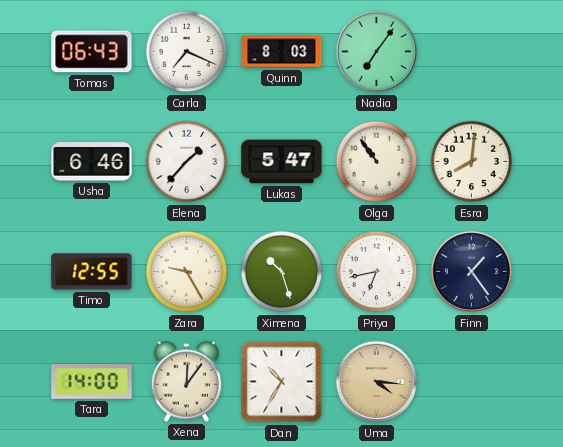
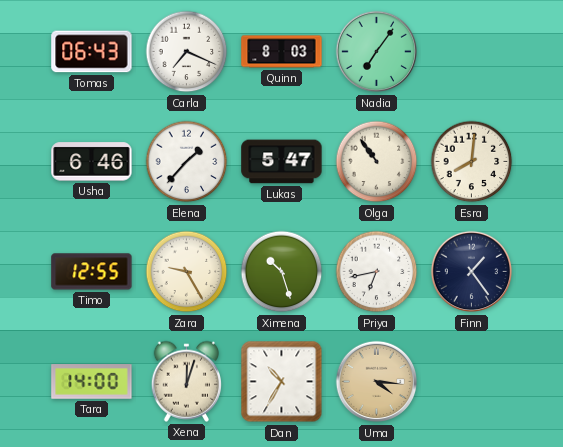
Xena: 12:06 -> 12:03
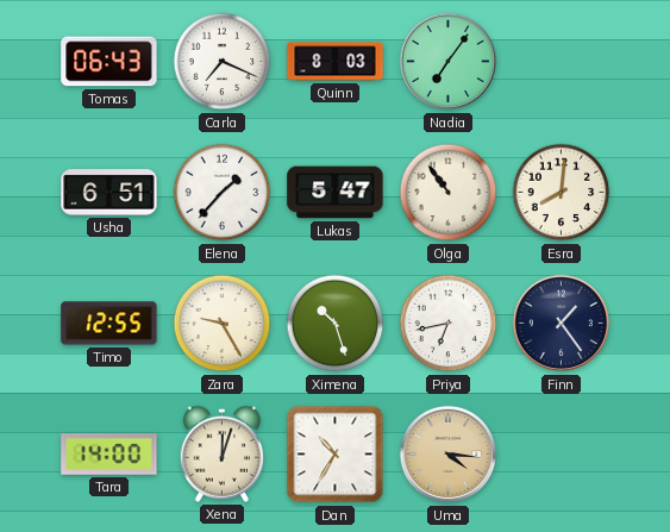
Usha: 6:46 -> 6:51
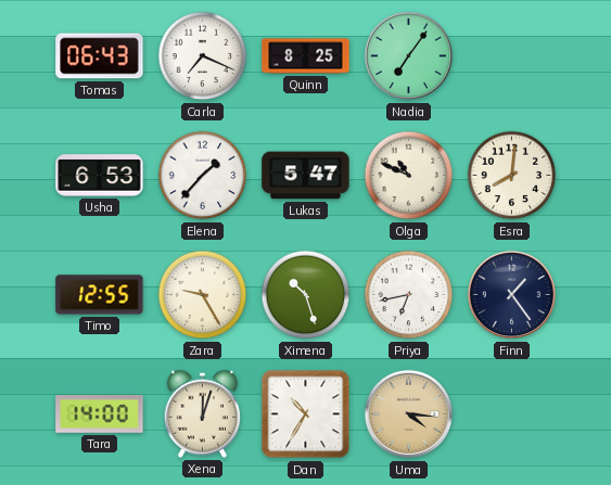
Quinn: 8:03 -> 8:25
Usha: 6:51 -> 6:53
Olga: 10:54 -> 10:49
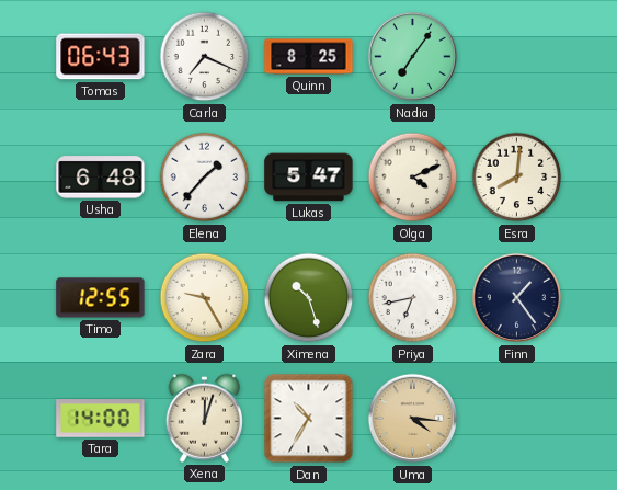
Usha: 6:53 -> 6:48
Olga: 10:49 -> 4:11
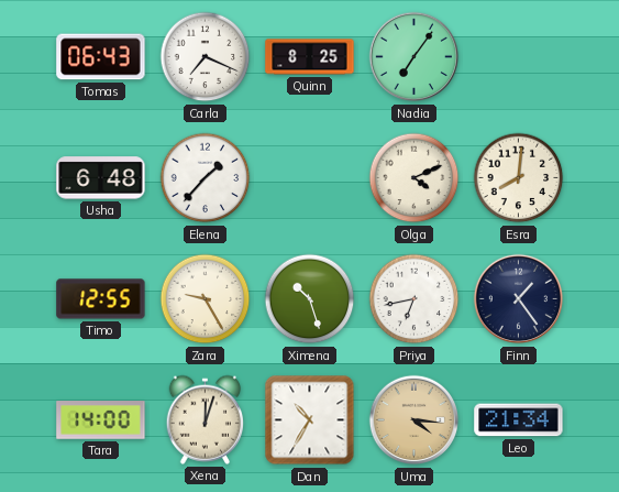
Lukas: 5:47 -> none
Leo: none -> 21:34
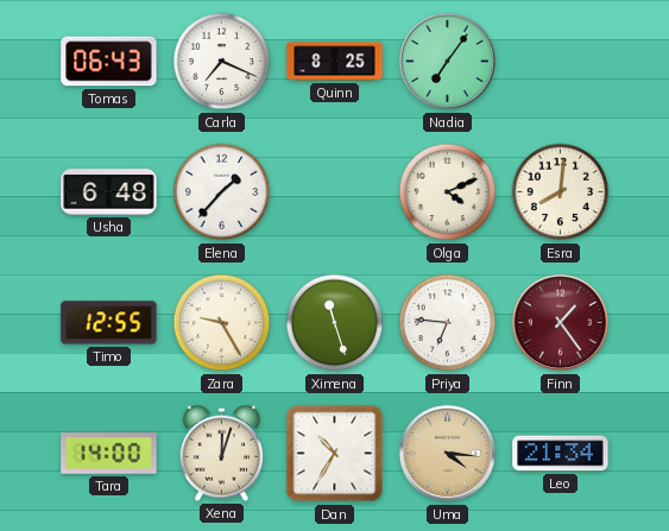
Ximena: 10:27 -> 11:27
Priya: 6:43 -> 6:46
Finn dial: navy -> burgundy
